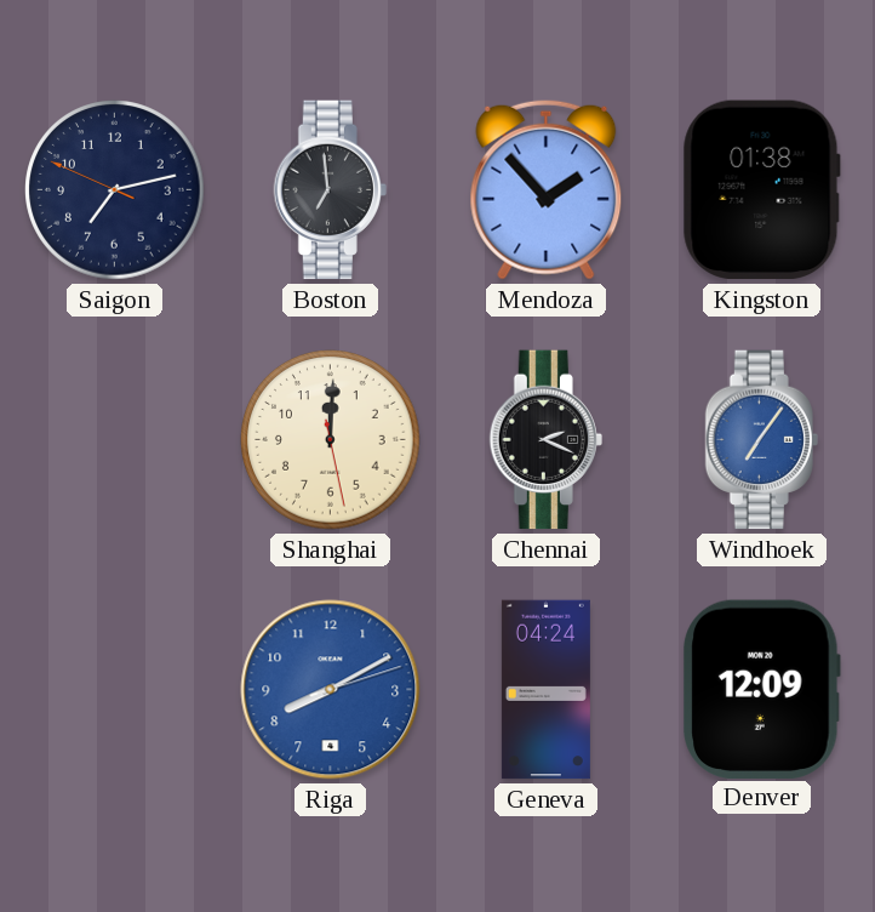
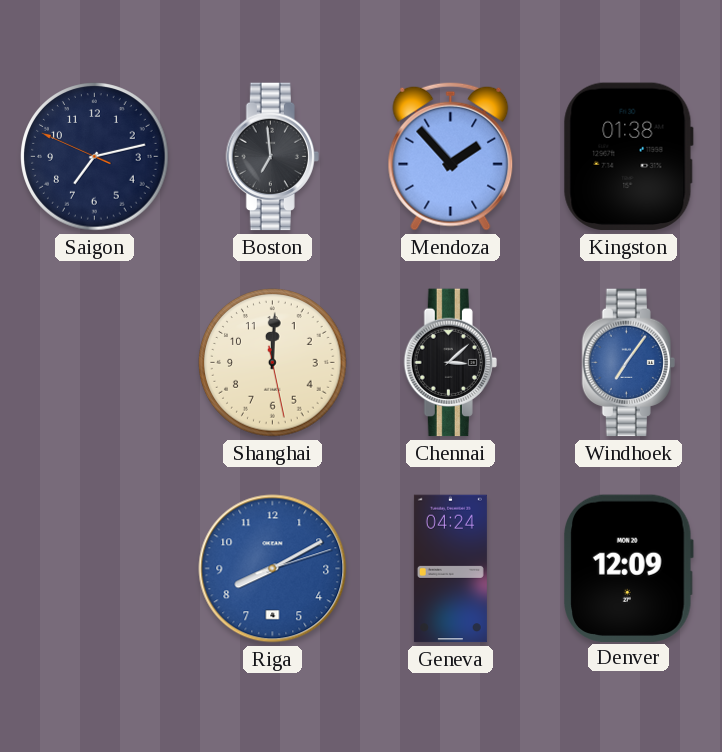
Chennai: 2:19 -> 3:08
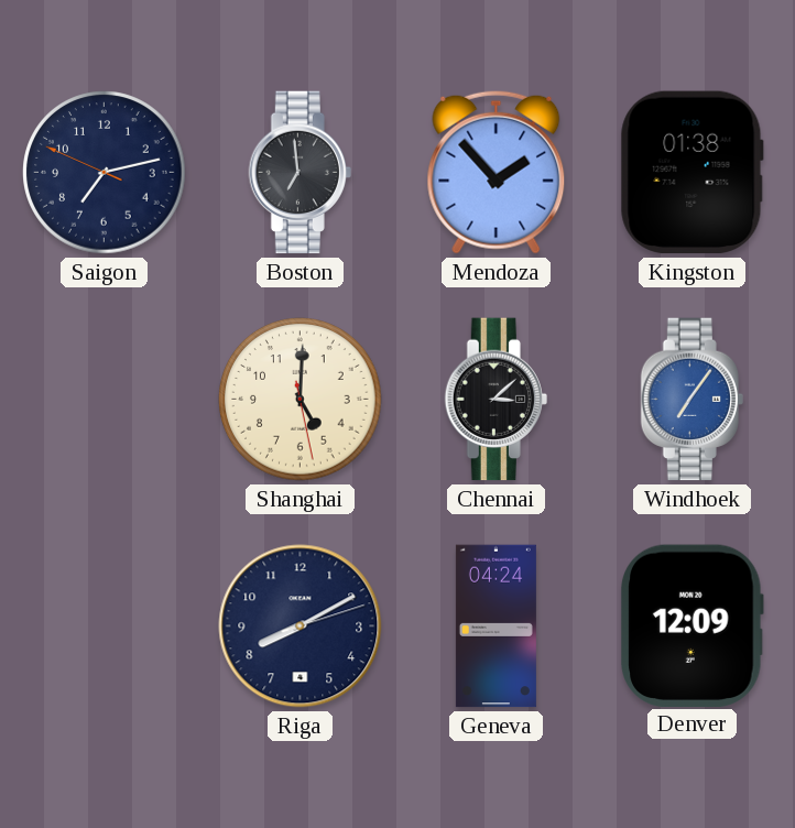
Shanghai: 12:00 -> 5:00
Riga dial: blue -> navy
